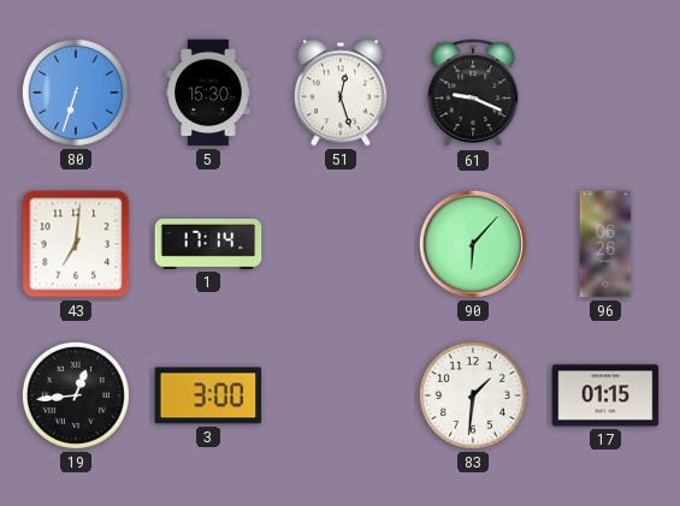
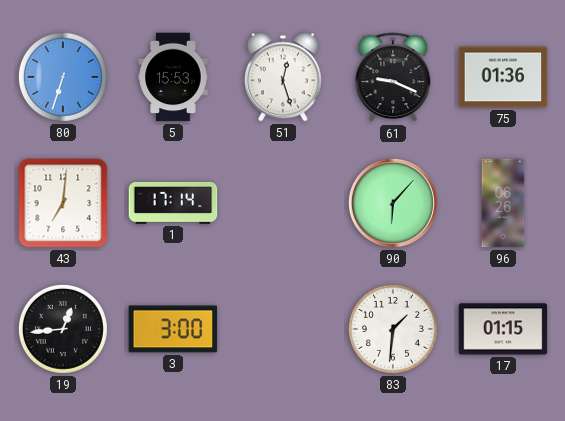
5: 15:30 -> 15:53
75: none -> 01:36
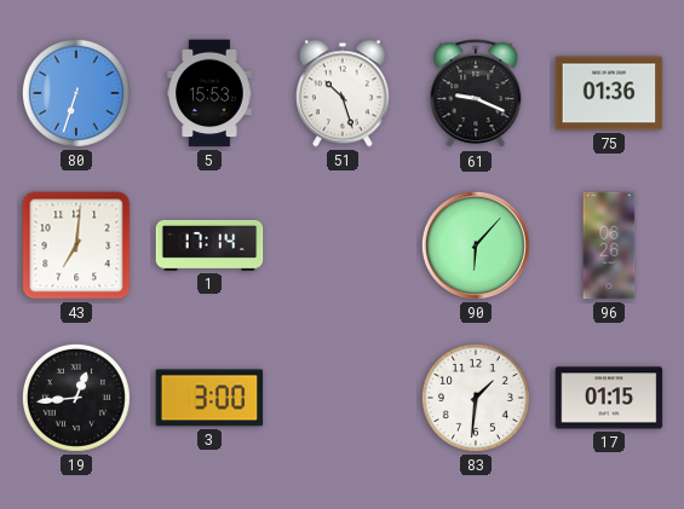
51: 12:27 -> 10:27
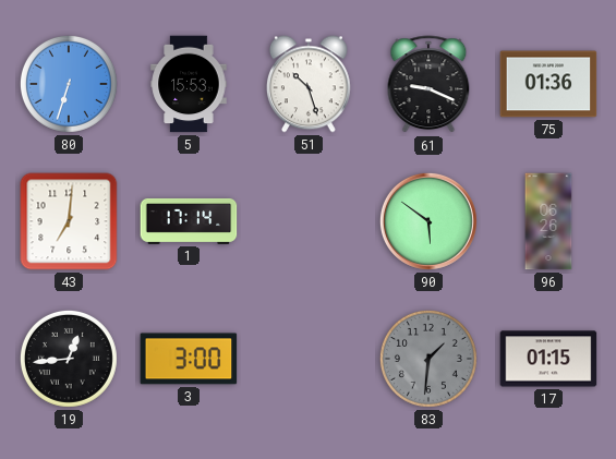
90: 6:07 -> 5:51
83 dial: white -> grey
